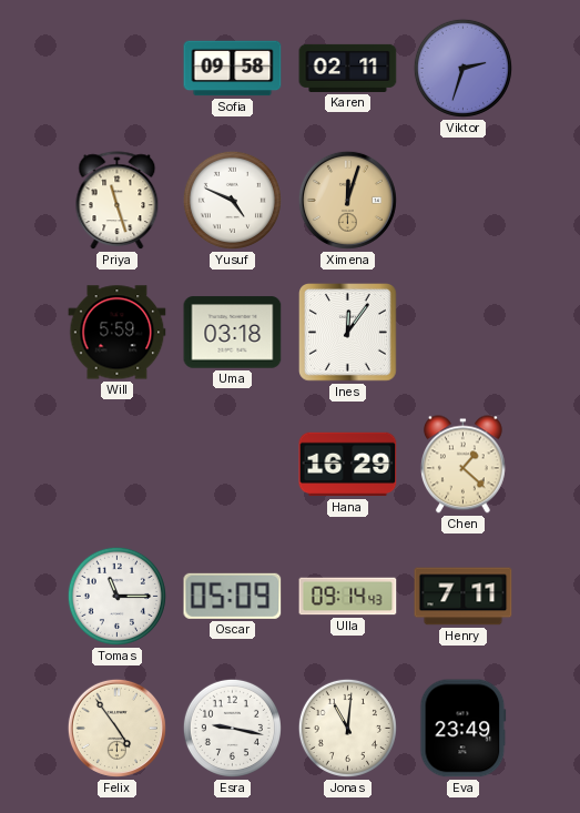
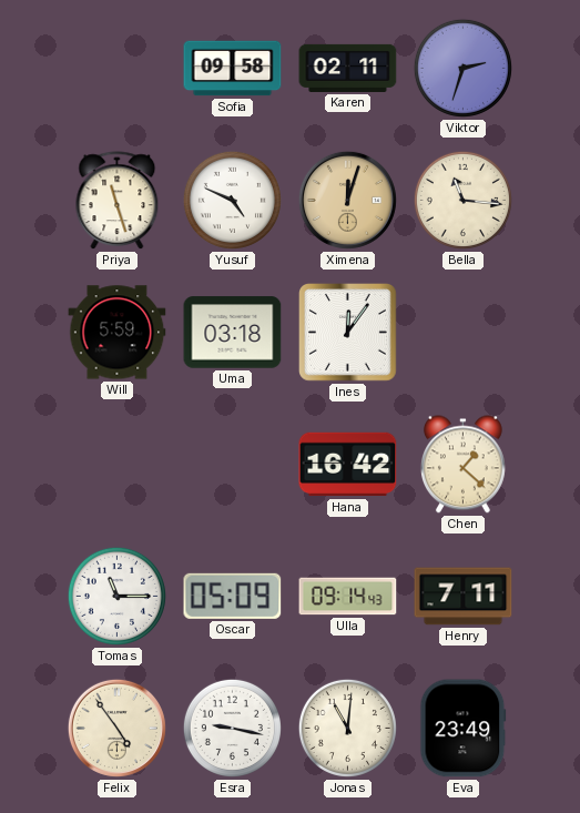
Bella: none -> 11:16
Hana: 16:29 -> 16:42
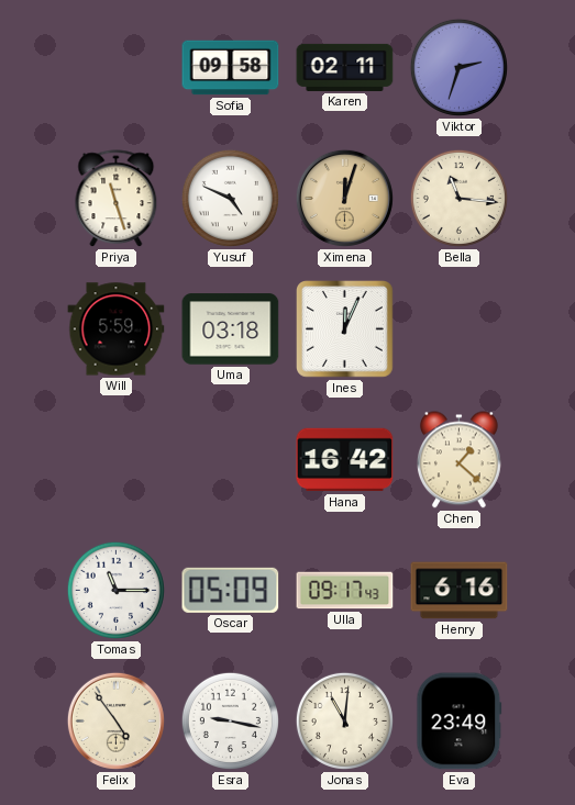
Ines: 12:06 -> 12:04
Ulla: 09:14 -> 09:17
Henry: 7:11 -> 6:16
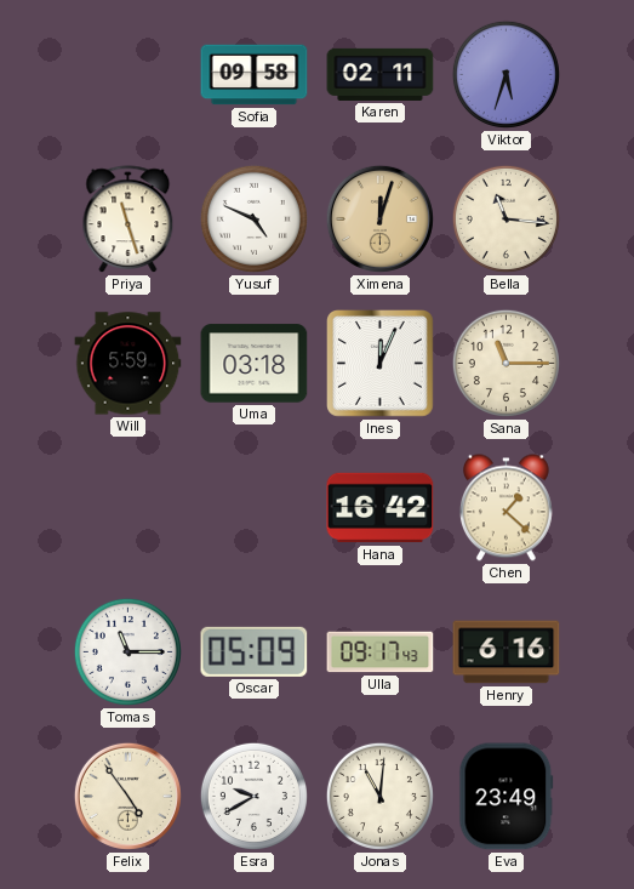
Viktor: 2:33 -> 5:33
Sana: none -> 11:15
Esra: 9:17 -> 9:40
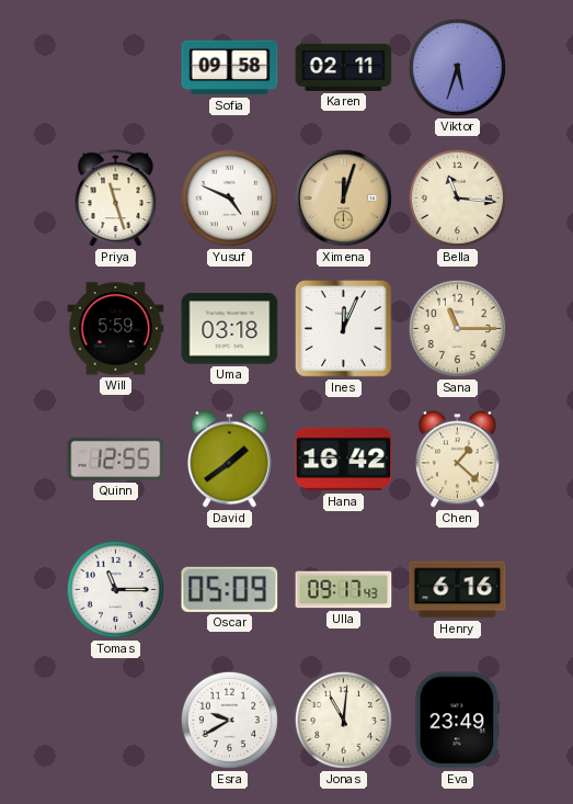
Quinn: none -> 12:55
David: none -> 1:39
Felix: 4:54 -> none
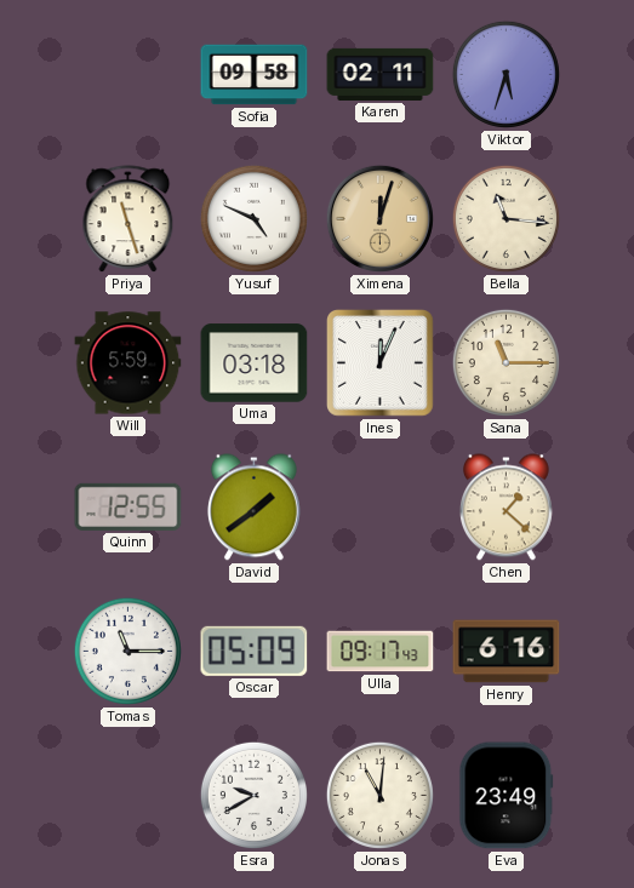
Hana: 16:42 -> none
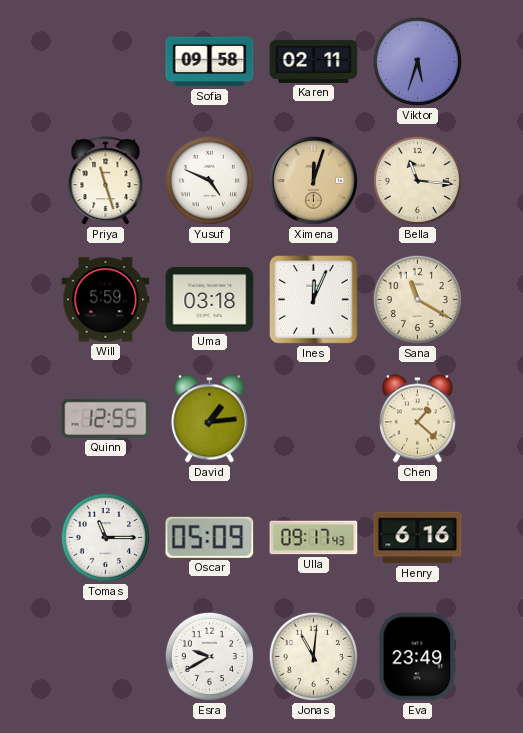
Sana: 11:15 -> 11:20
David: 1:39 -> 1:14
